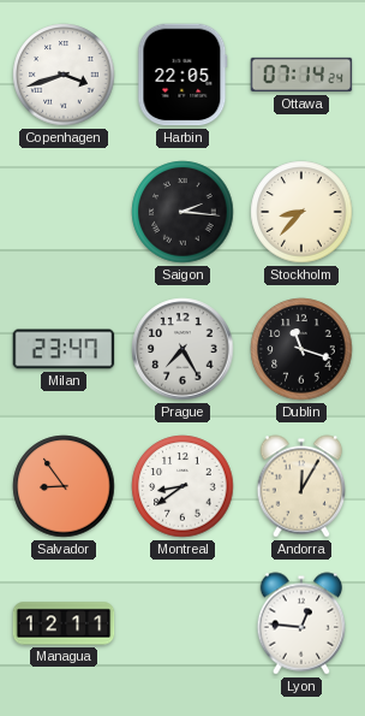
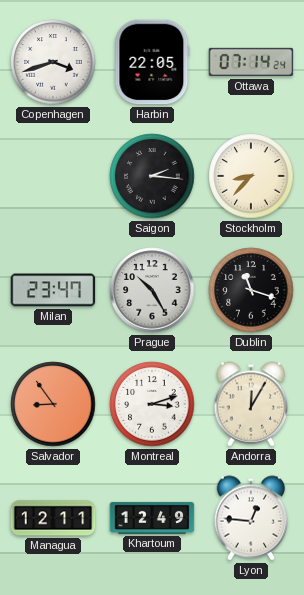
Prague: 7:25 -> 10:25
Montreal: 8:39 -> 3:12
Khartoum: none -> 12:49
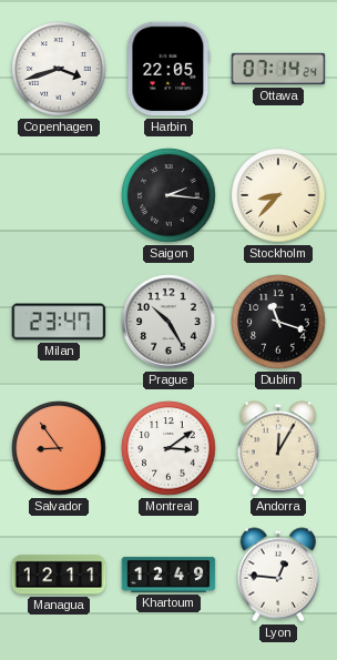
Montreal: 3:12 -> 3:09
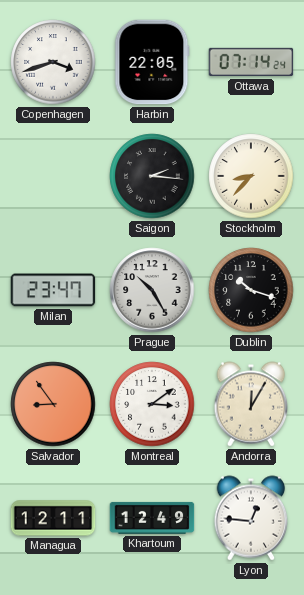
Dublin: 11:18 -> 10:18
